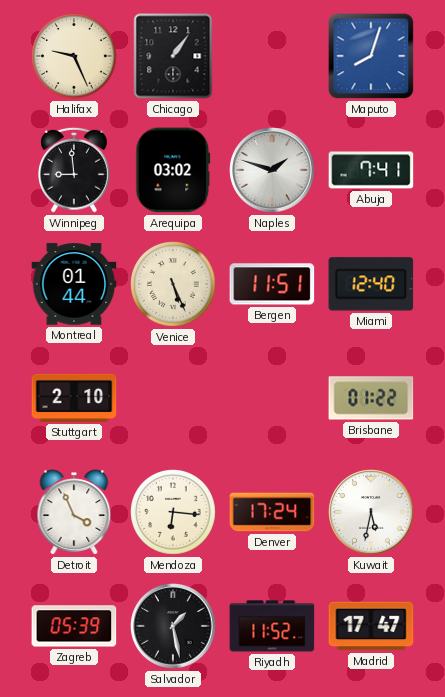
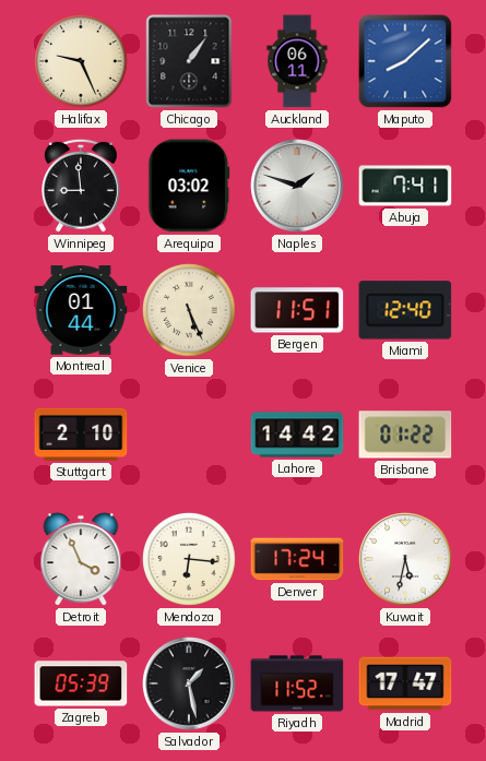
Auckland: none -> 06:11
Maputo: 8:03 -> 8:08
Lahore: none -> 14:42
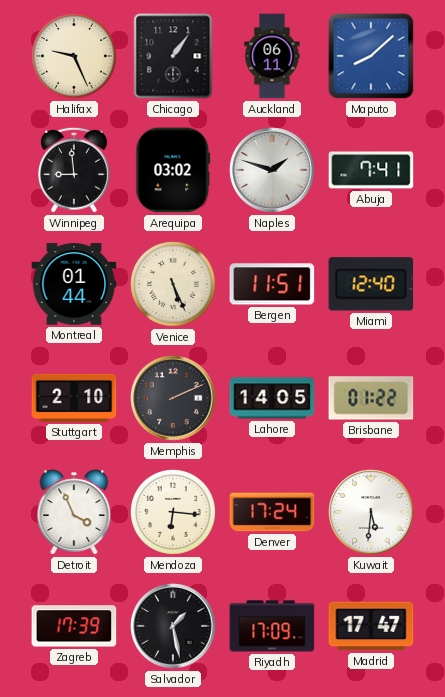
Memphis: none -> 2:11
Lahore: 14:42 -> 14:05
Kuwait: 5:32 -> 5:31
Zagreb: 05:39 -> 17:39
Riyadh: 11:52 -> 17:09
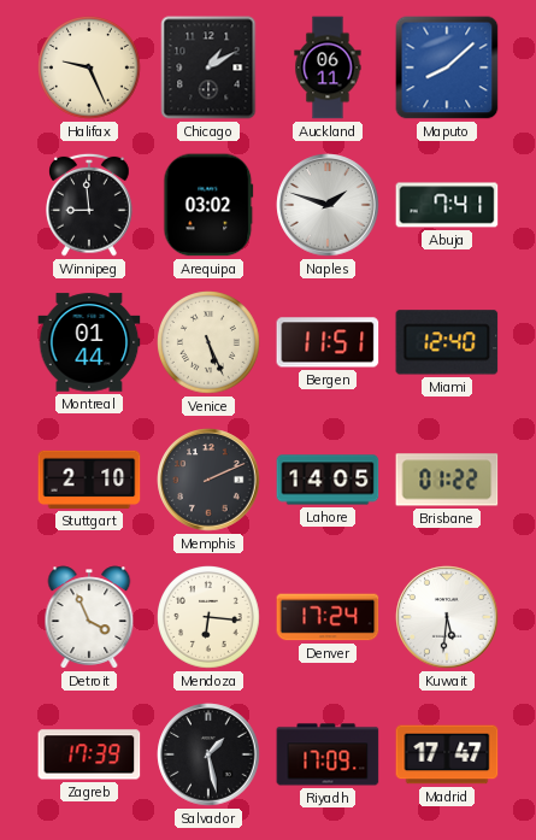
Chicago: 1:06 -> 1:10
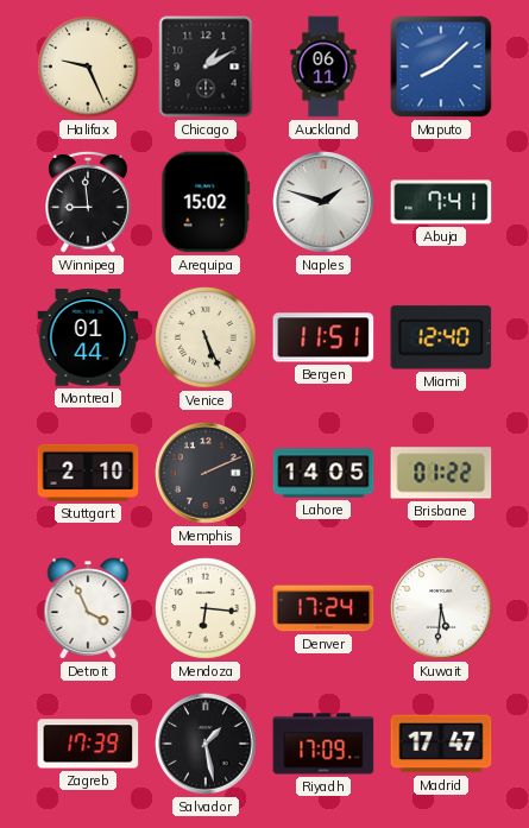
Arequipa: 03:02 -> 15:02
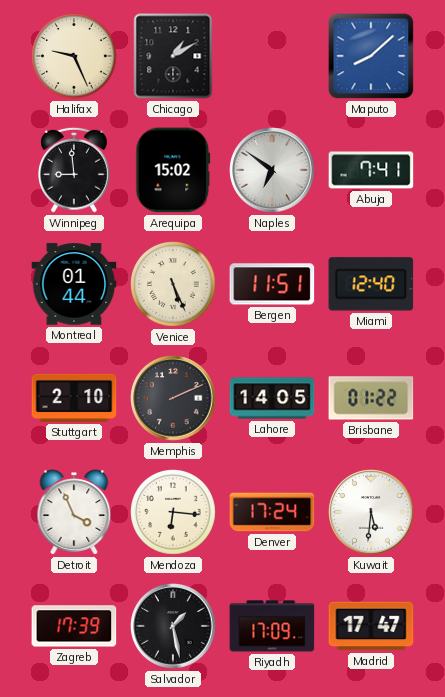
Auckland: 06:11 -> none
Naples: 1:48 -> 6:51
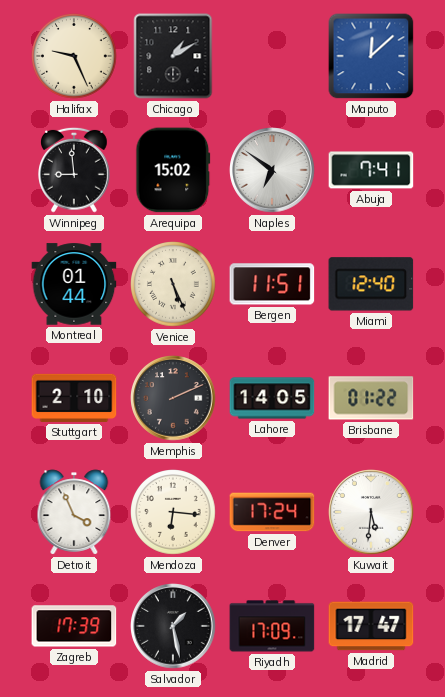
Maputo: 8:08 -> 12:08
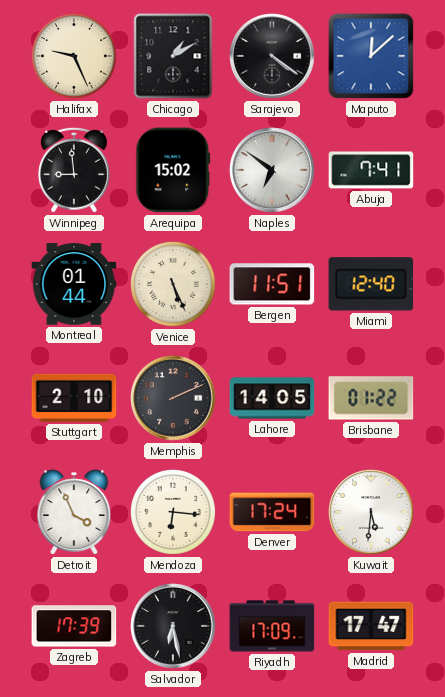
Sarajevo: none -> 4:21
Salvador: 1:28 -> 6:28
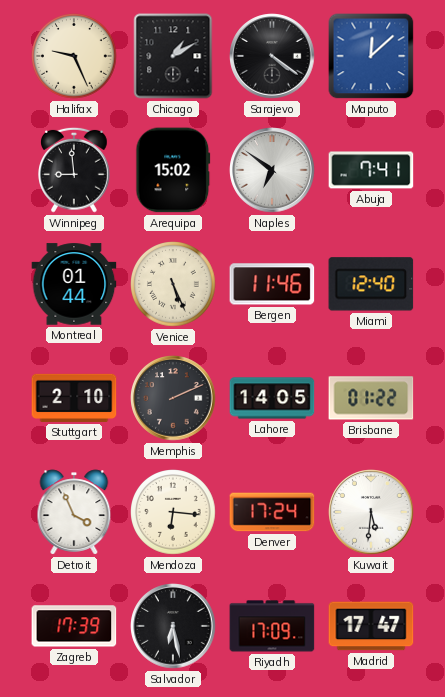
Bergen: 11:51 -> 11:46
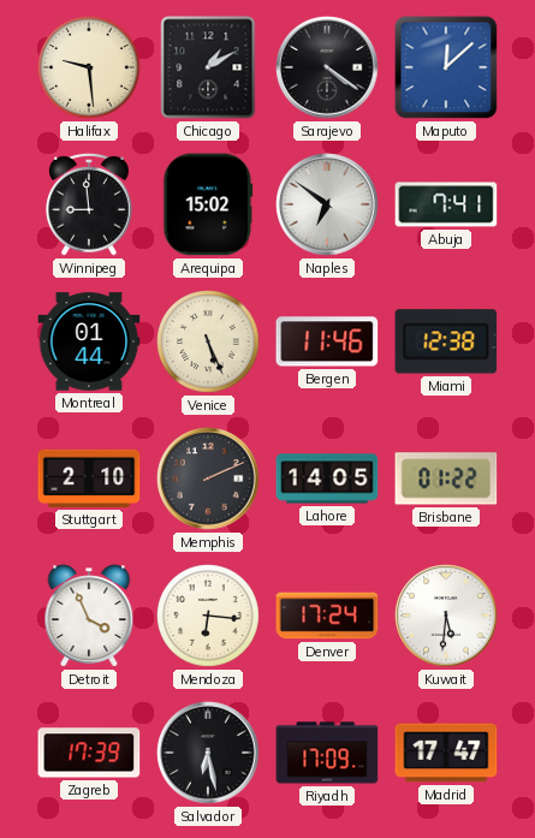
Halifax: 9:26 -> 9:29
Miami: 12:40 -> 12:38
